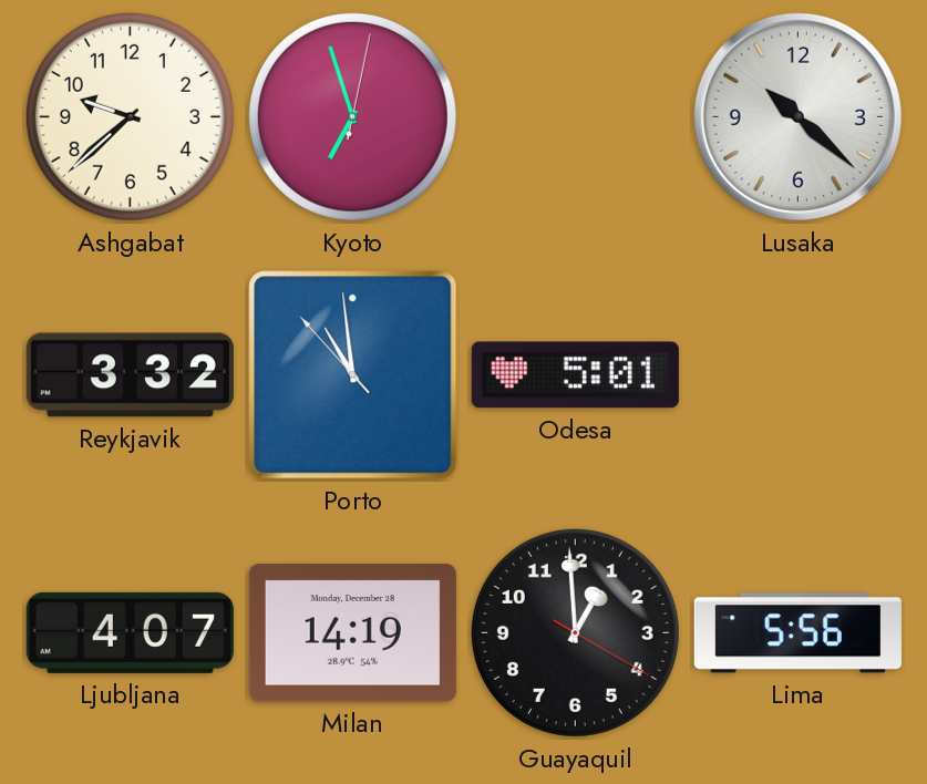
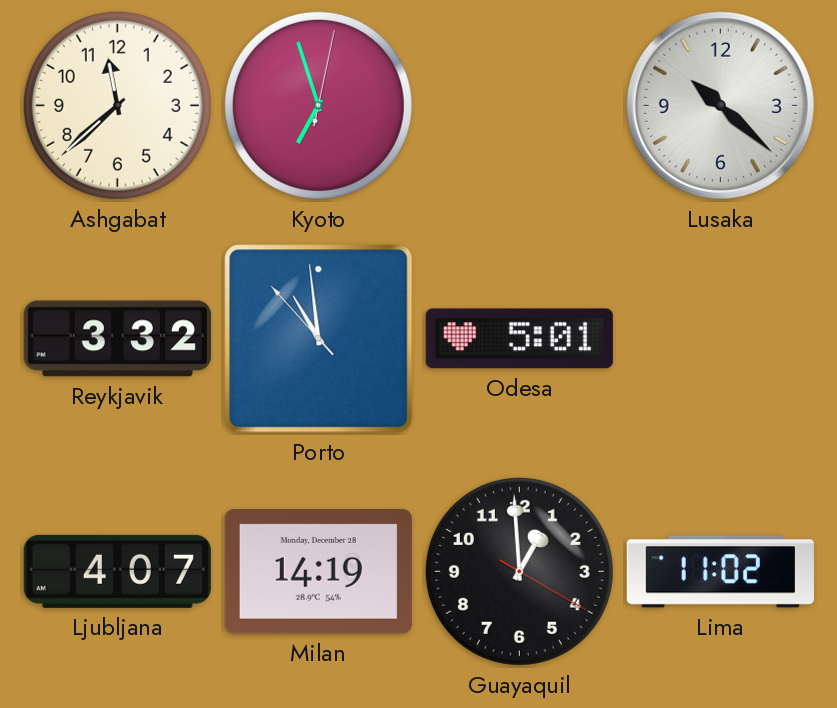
Ashgabat: 9:38 -> 11:38
Lima: 5:56 -> 11:02
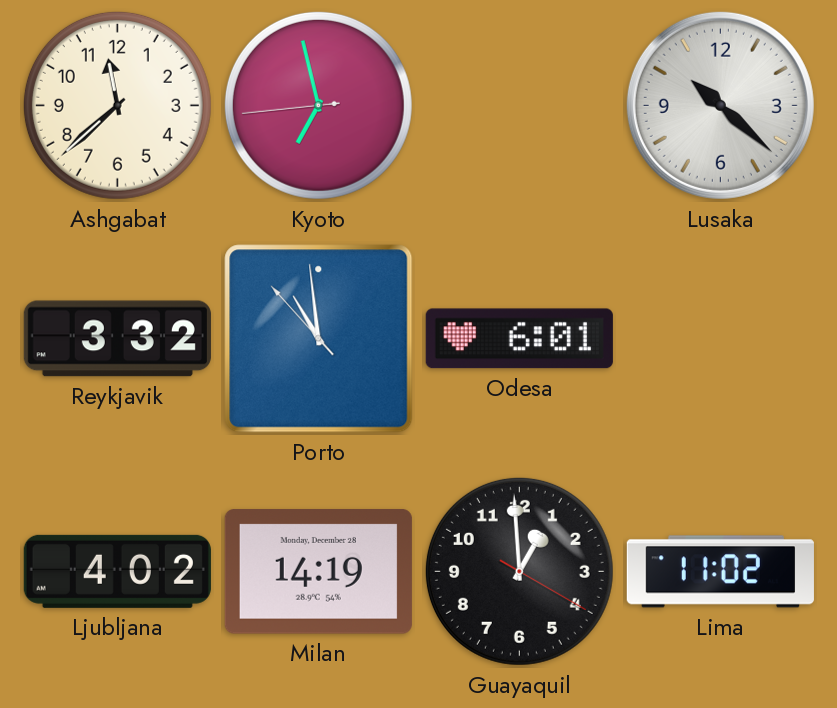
Kyoto: 6:57:02 -> 6:57:44
Odesa: 5:01 -> 6:01
Ljubljana: 4:07 -> 4:02
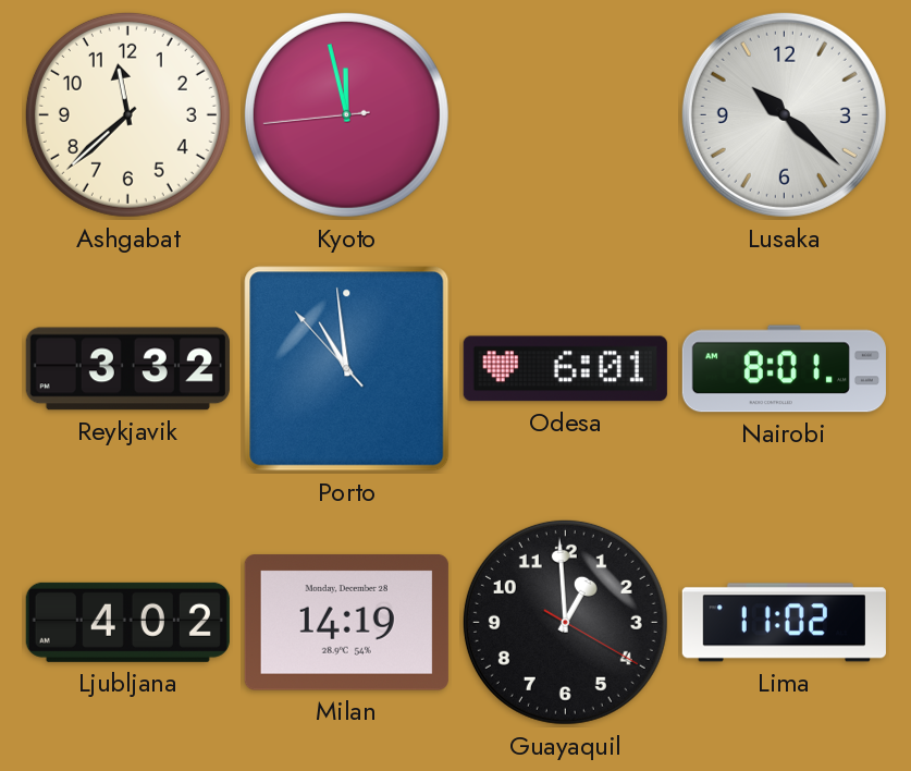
Kyoto: 6:57 -> 11:57
Nairobi: none -> 8:01
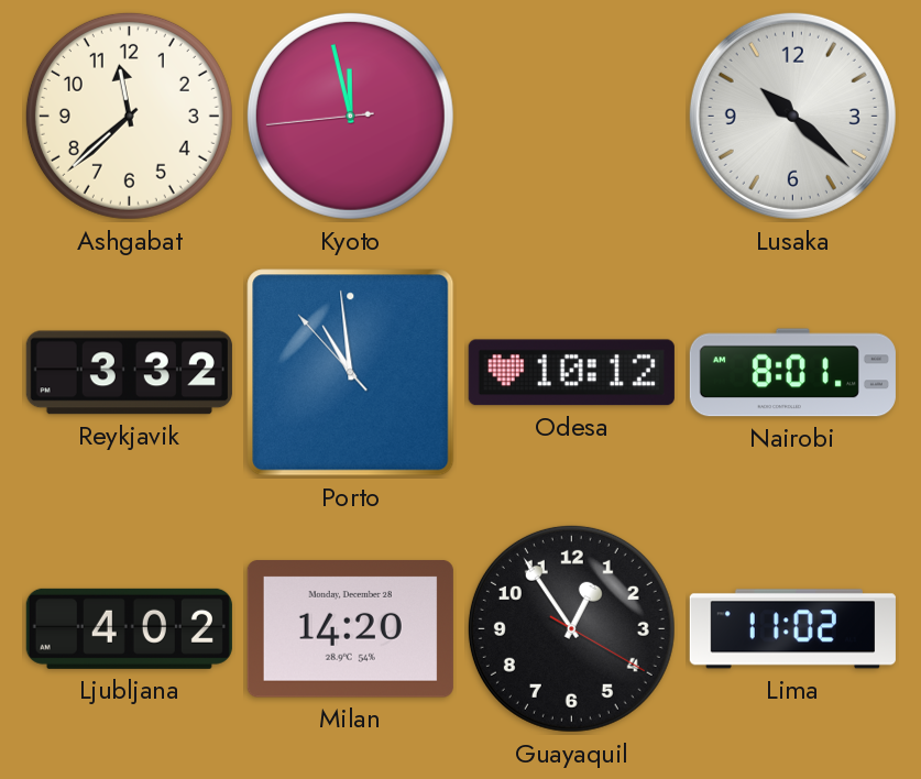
Odesa: 6:01 -> 10:12
Milan: 14:19 -> 14:20
Guayaquil: 12:59 -> 12:54
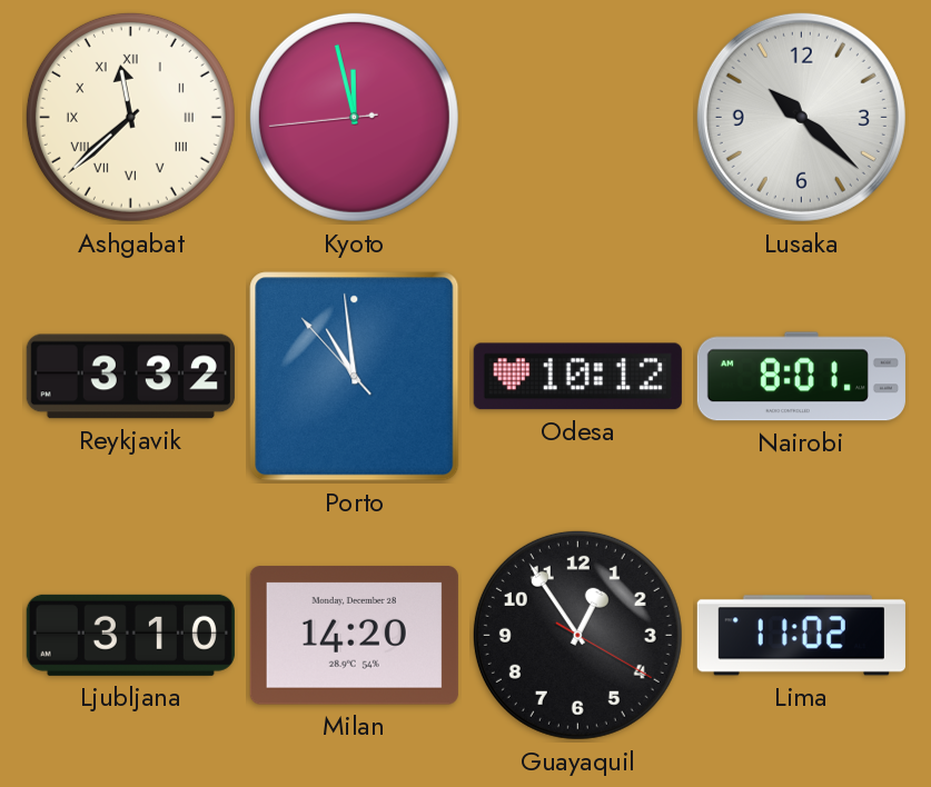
Ashgabat numerals: Arabic -> Roman
Ljubljana: 4:02 -> 3:10
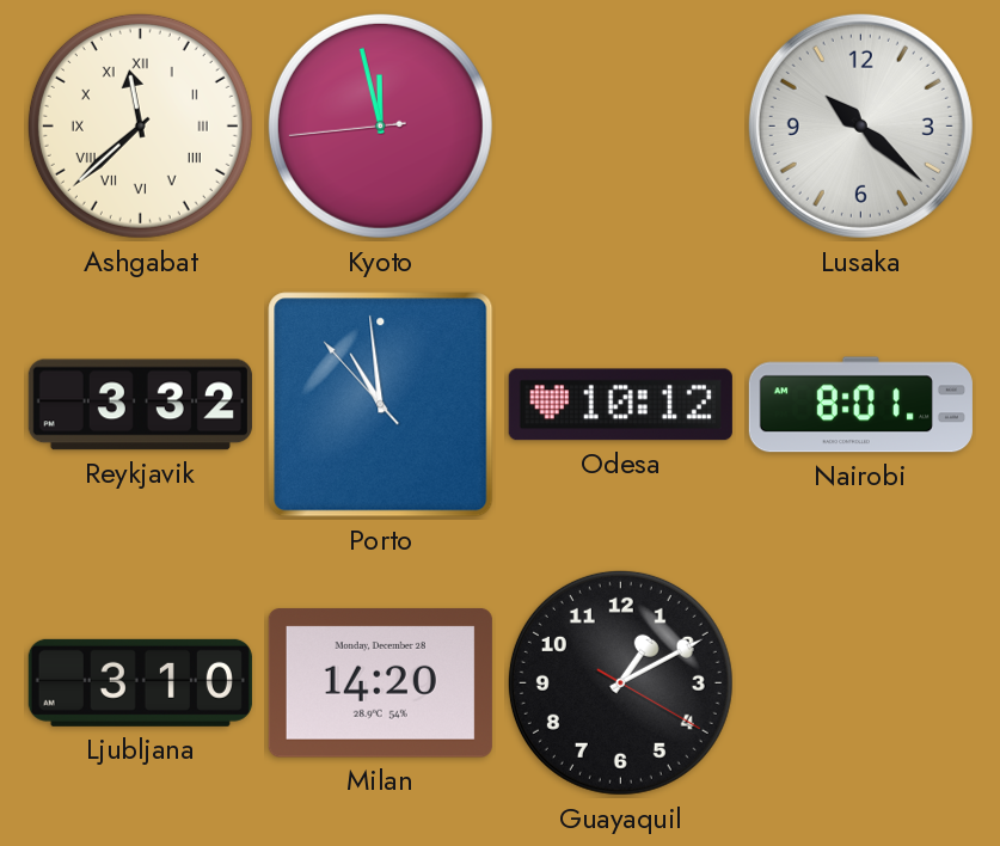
Guayaquil: 12:54 -> 1:10
Lima: 11:02 -> none
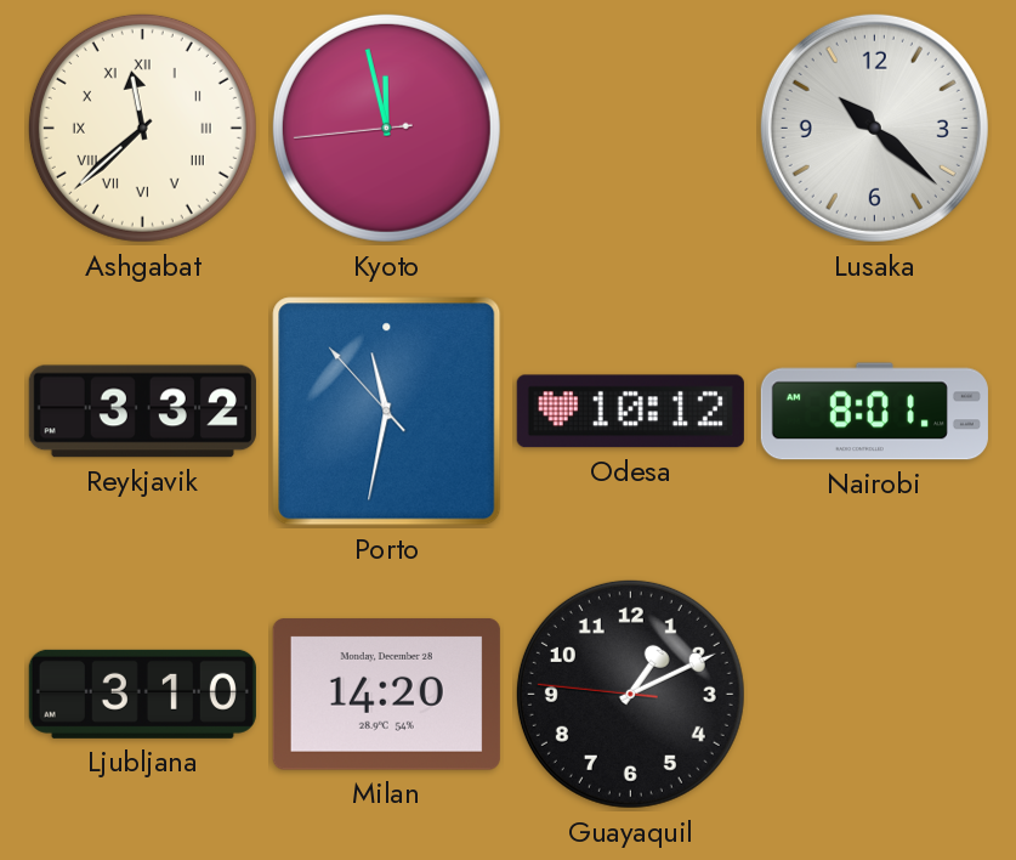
Porto: 10:58 -> 11:31
Guayaquil: 1:10:20 -> 1:10:46
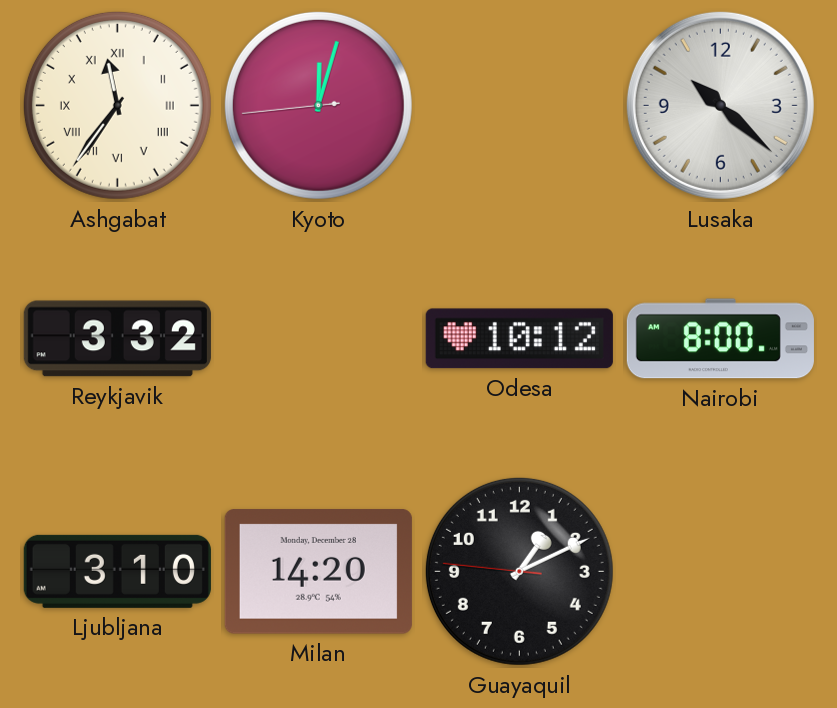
Ashgabat: 11:38 -> 11:36
Kyoto: 11:57 -> 12:02
Porto: 11:31 -> none
Nairobi: 8:01 -> 8:00
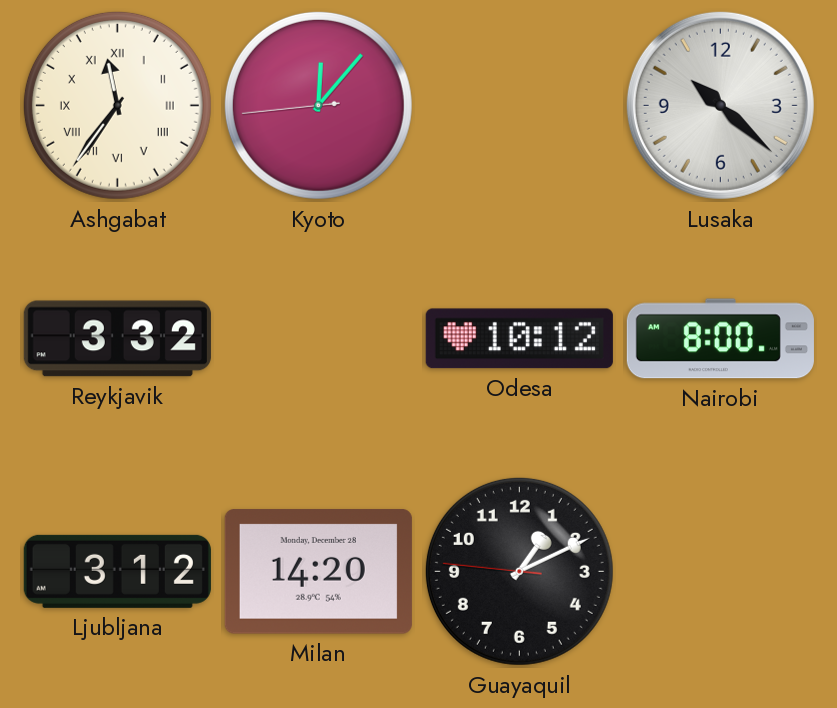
Kyoto: 12:02 -> 12:06
Ljubljana: 3:10 -> 3:12
